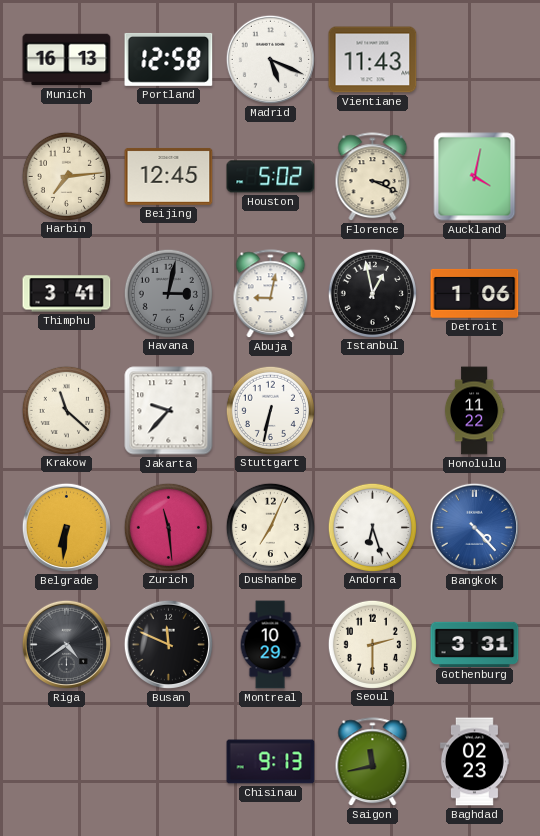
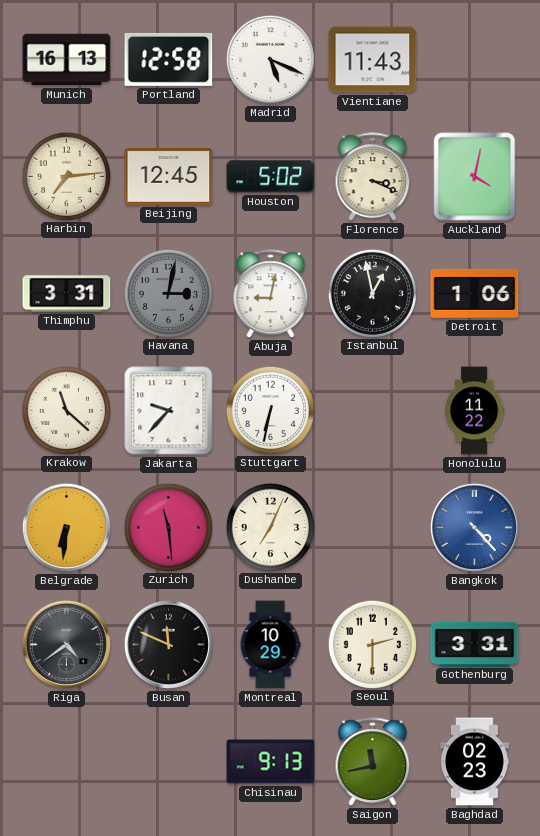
Thimphu: 3:41 -> 3:31
Andorra: 6:27 -> none
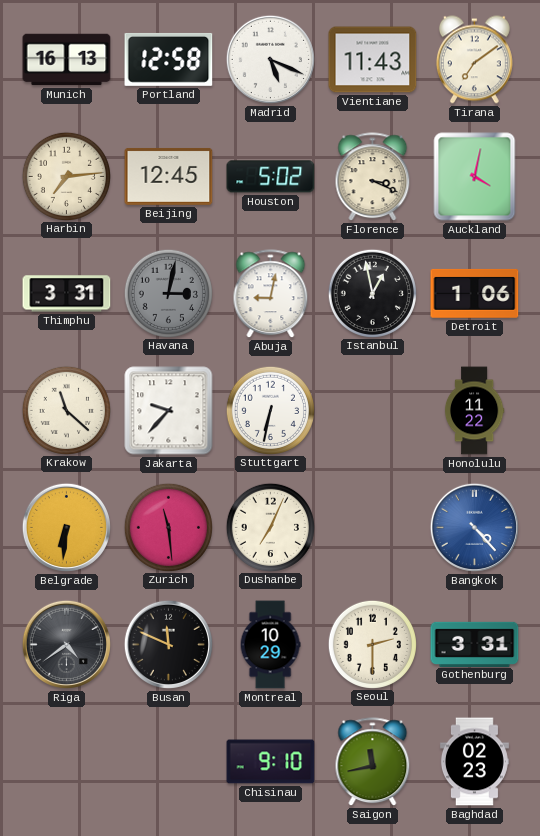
Tirana: none -> 7:09
Chisinau: 9:13 -> 9:10
